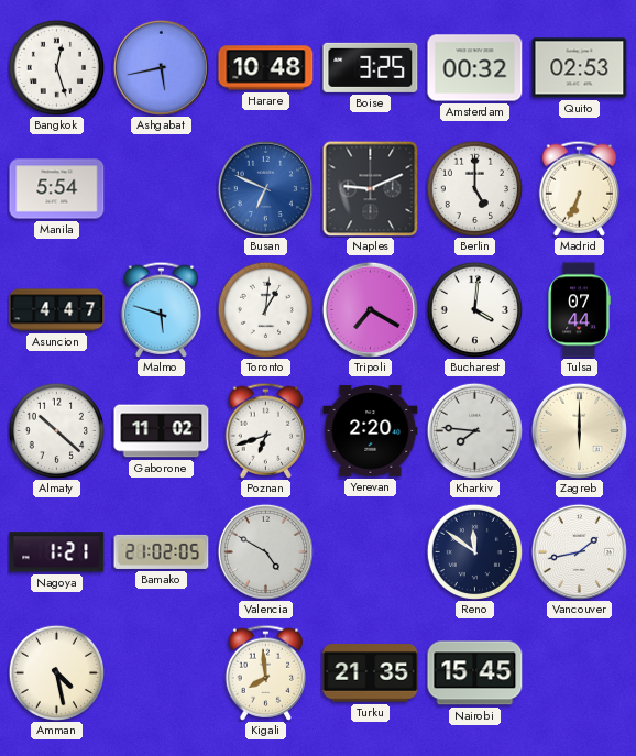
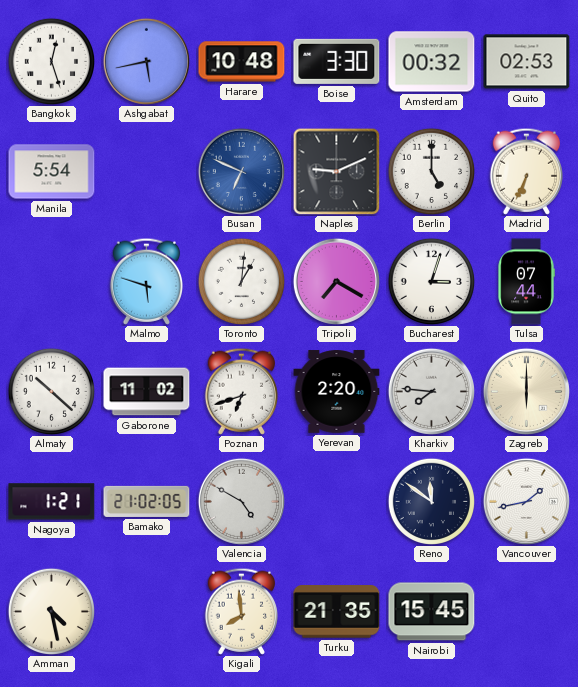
Boise: 3:25 -> 3:30
Asuncion: 4:47 -> none
Bucharest: 4:01 -> 3:03
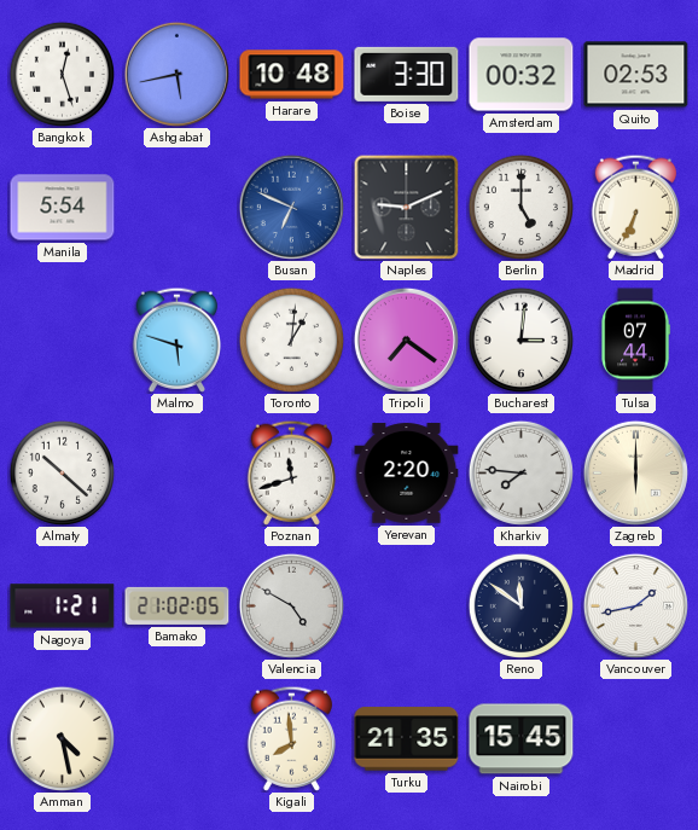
Tripoli: 7:20 -> 7:21
Bucharest: 3:03 -> 3:01
Gaborone: 11:02 -> none
Poznan: 6:42 -> 11:42
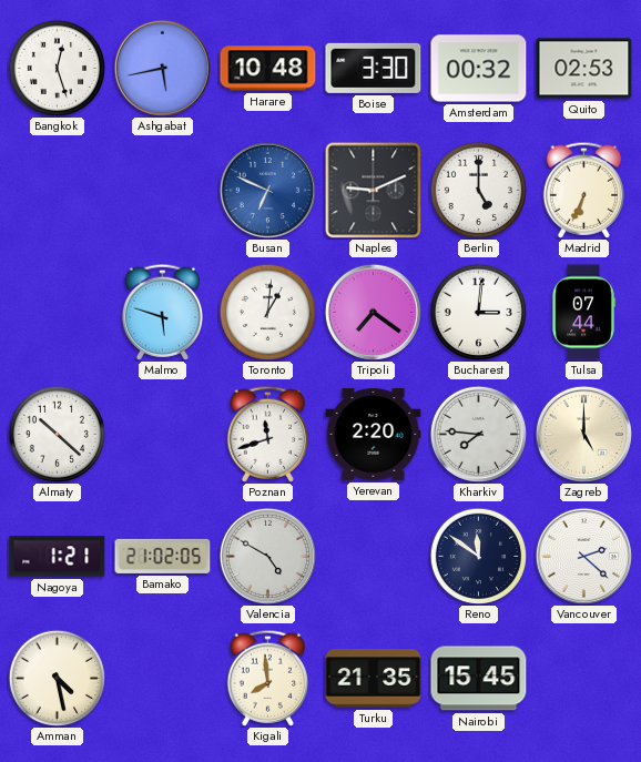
Manila: 5:54 -> none
Zagreb: 6:00 -> 5:00
Vancouver: 1:43 -> 2:22
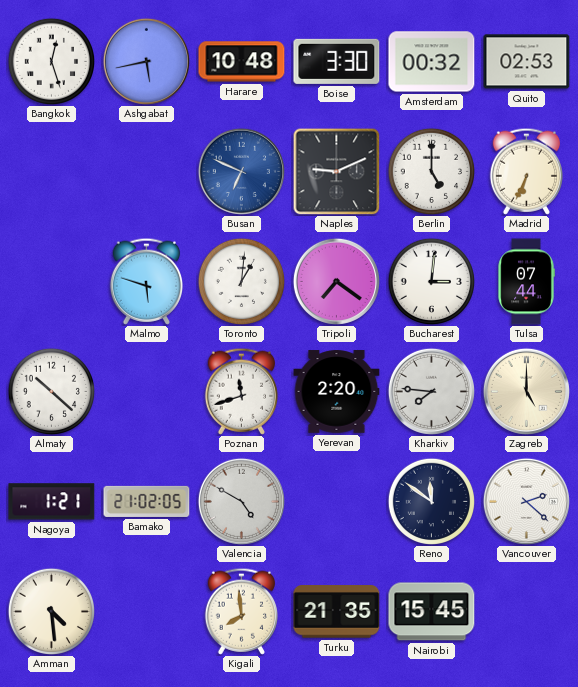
Amman: 4:28 -> 4:29
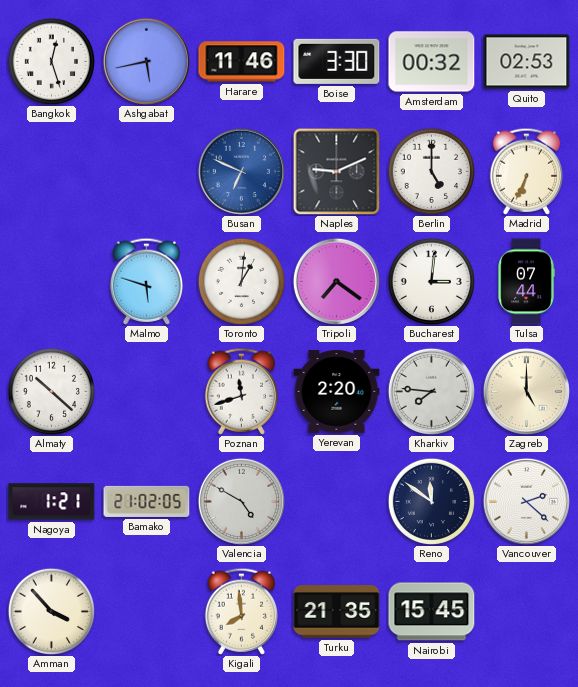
Harare: 10:48 -> 11:46
Amman: 4:29 -> 3:53
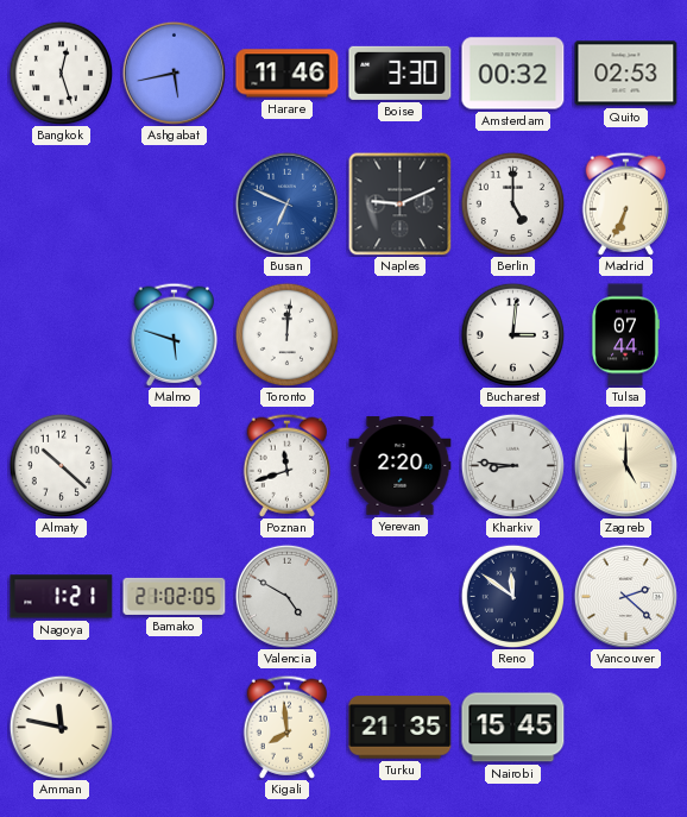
Toronto: 1:01 -> 12:01
Tripoli: 7:21 -> none
Kharkiv: 7:46 -> 8:46
Amman: 3:53 -> 11:47
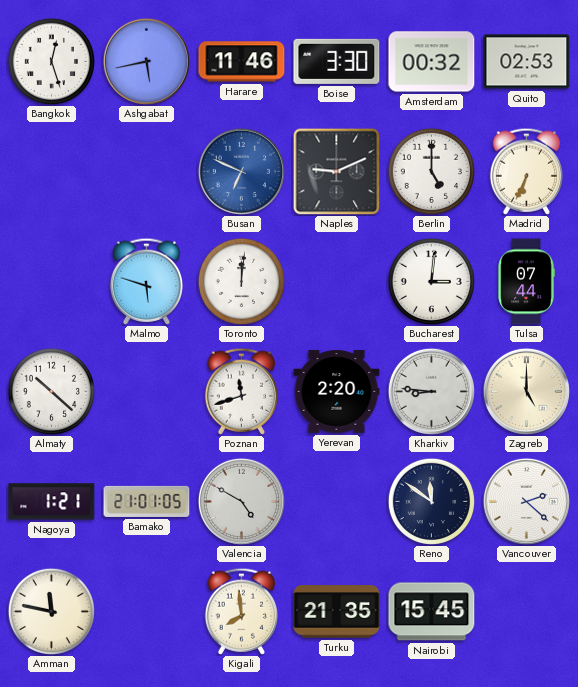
Bamako: 21:02 -> 21:01
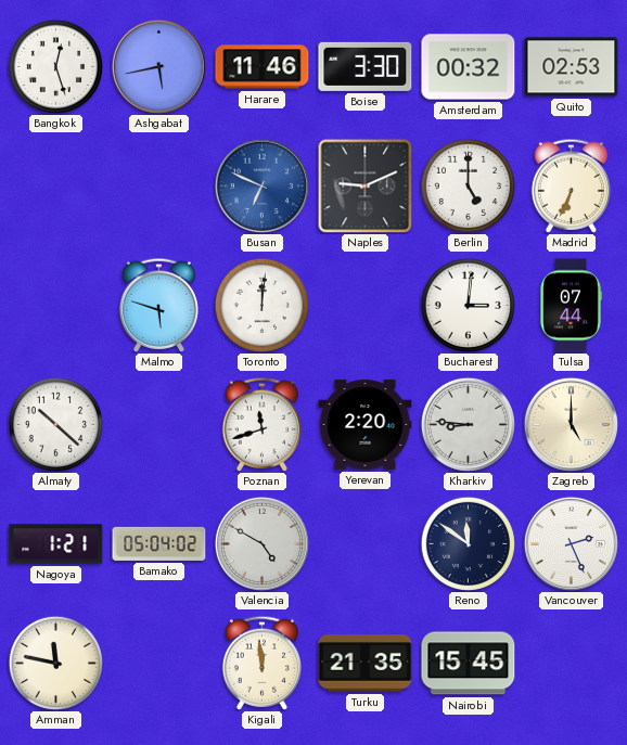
Bamako: 21:01 -> 05:04
Vancouver: 2:22 -> 2:26
Kigali: 7:59 -> 11:59
